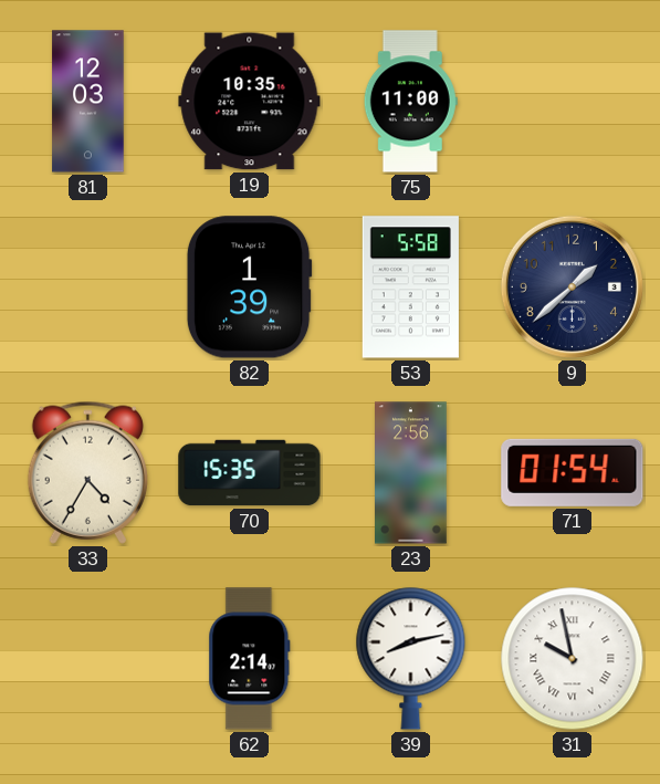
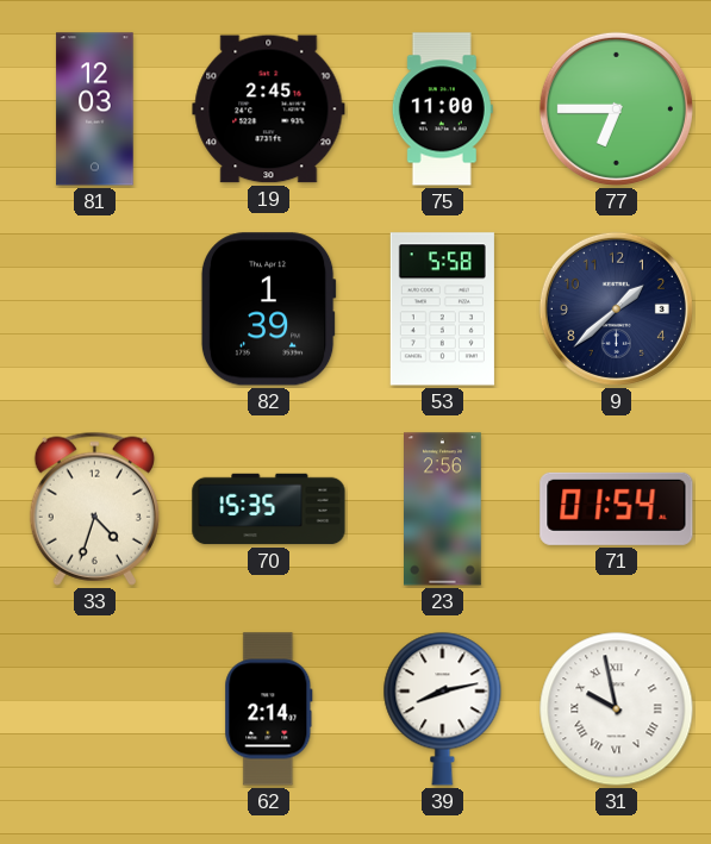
19: 10:35 -> 2:45
77: none -> 6:45
33: 4:35 -> 4:33
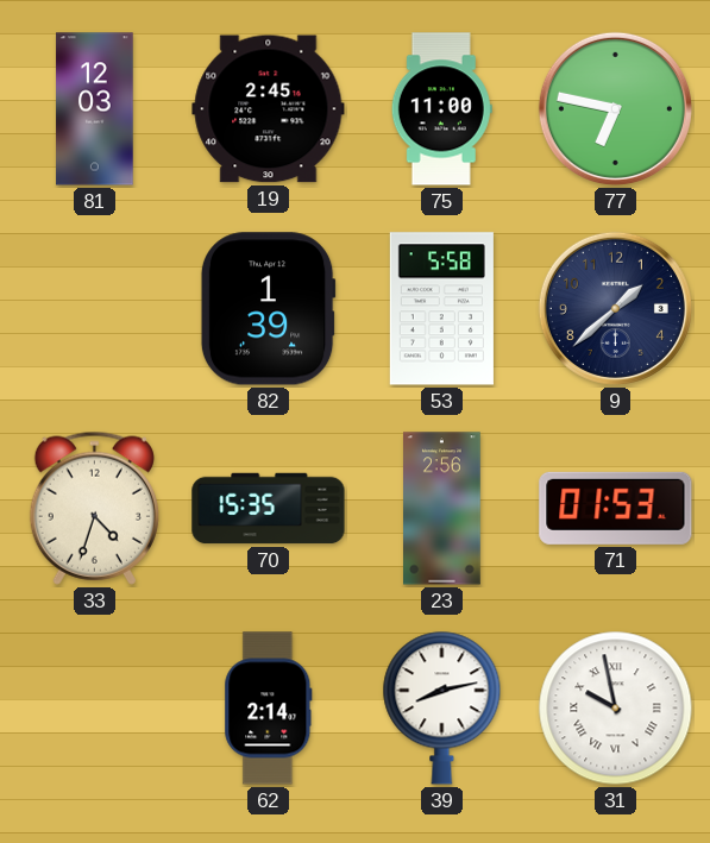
77: 6:45 -> 6:47
71: 01:54 -> 01:53
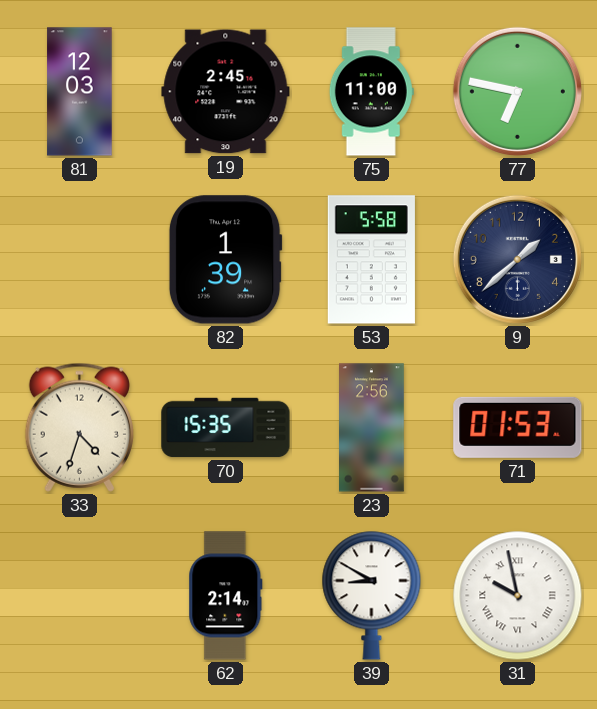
39: 8:13 -> 8:50
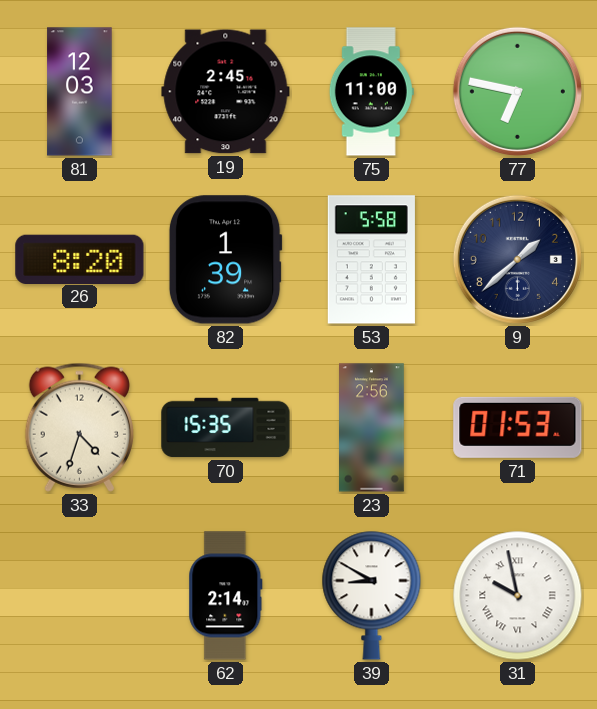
26: none -> 8:20
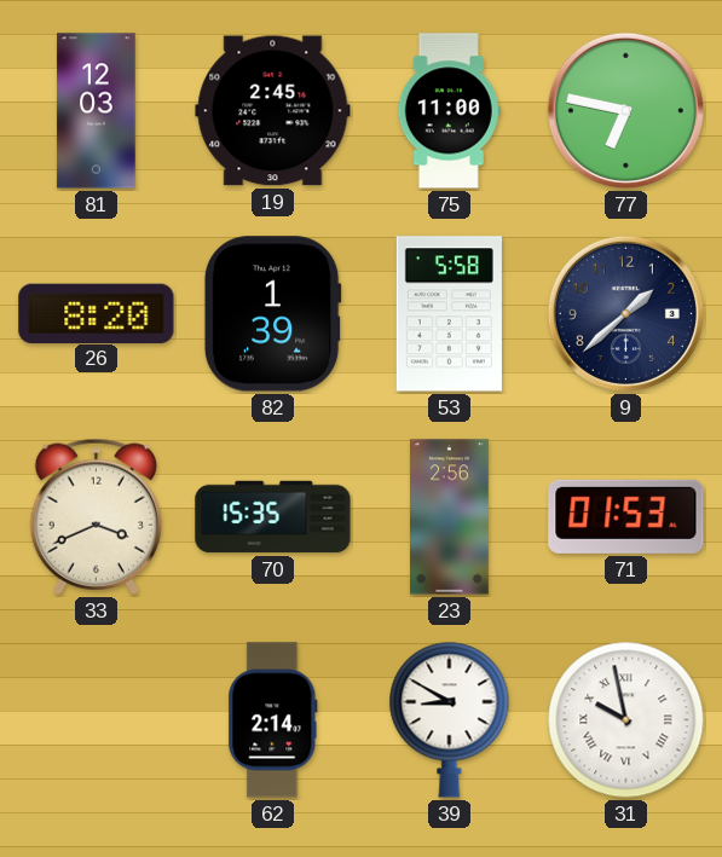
33: 4:33 -> 3:41
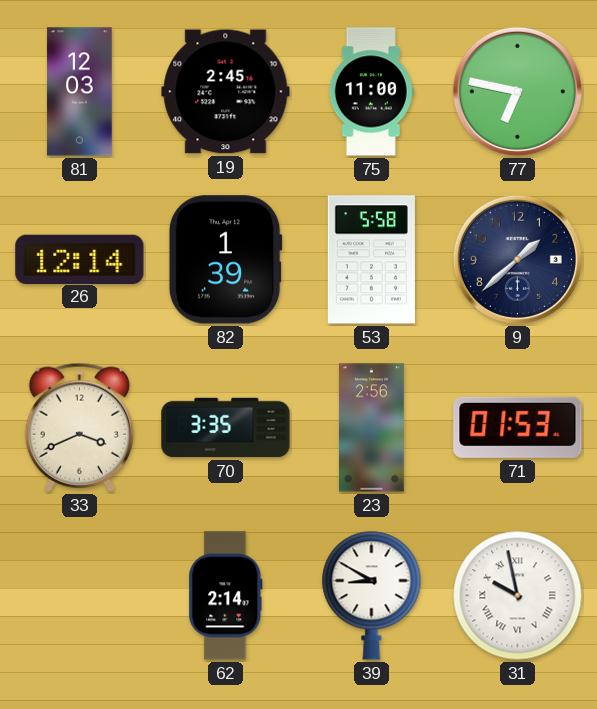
26: 8:20 -> 12:14
70: 15:35 -> 3:35
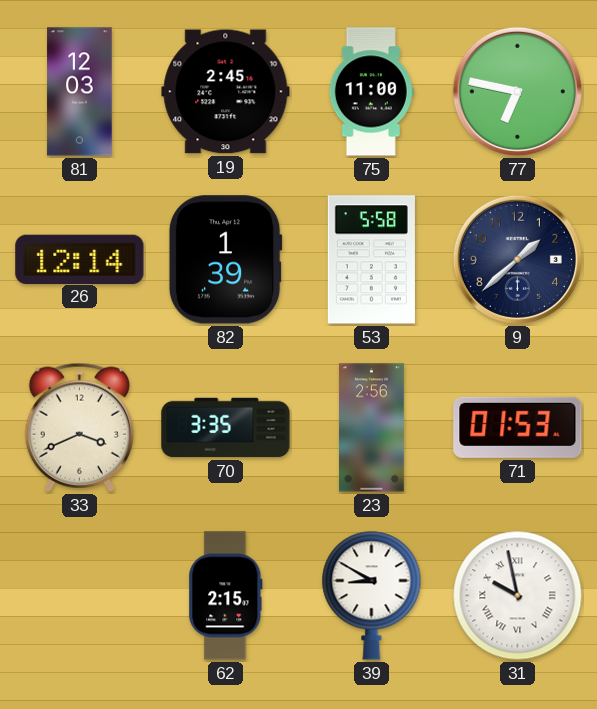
62: 2:14 -> 2:15
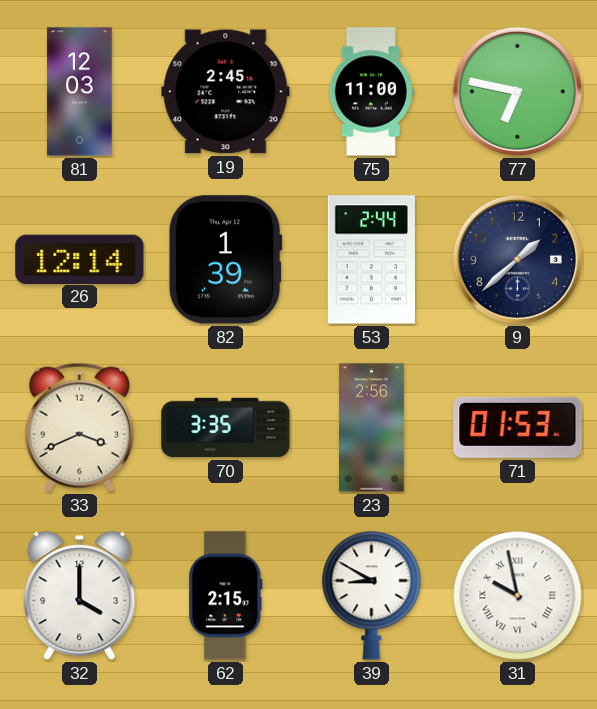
53: 5:58 -> 2:44
32: none -> 4:00
